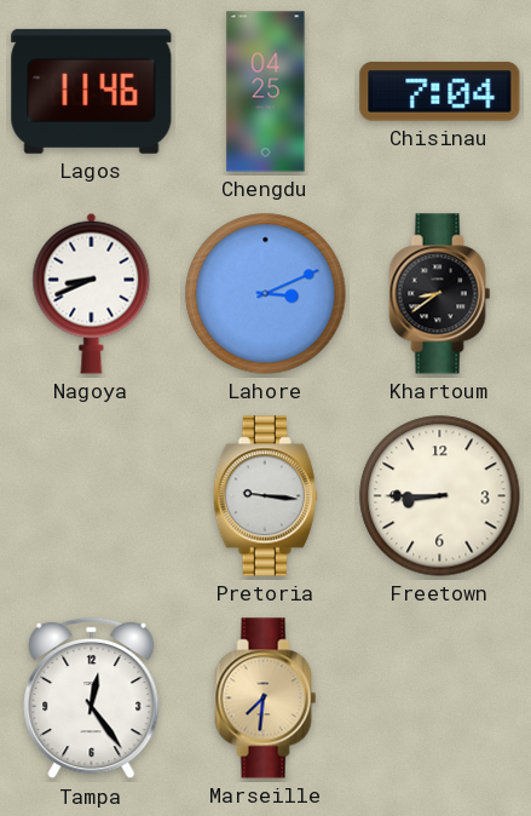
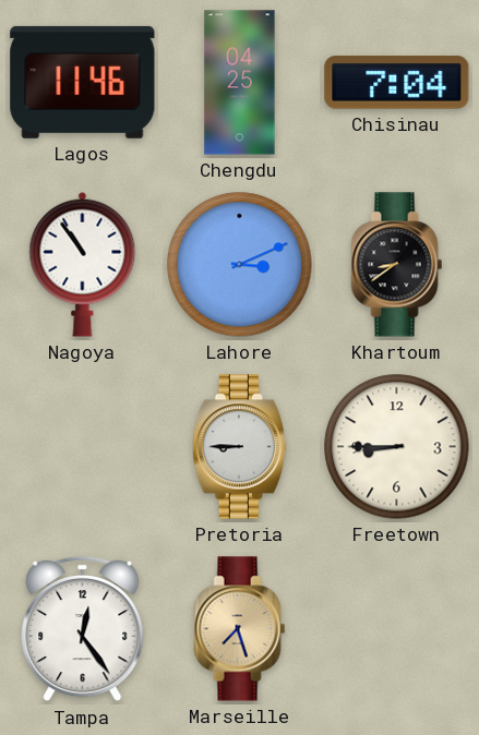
Nagoya: 8:41 -> 10:54
Pretoria: 9:16 -> 8:45
Marseille: 7:31 -> 7:27
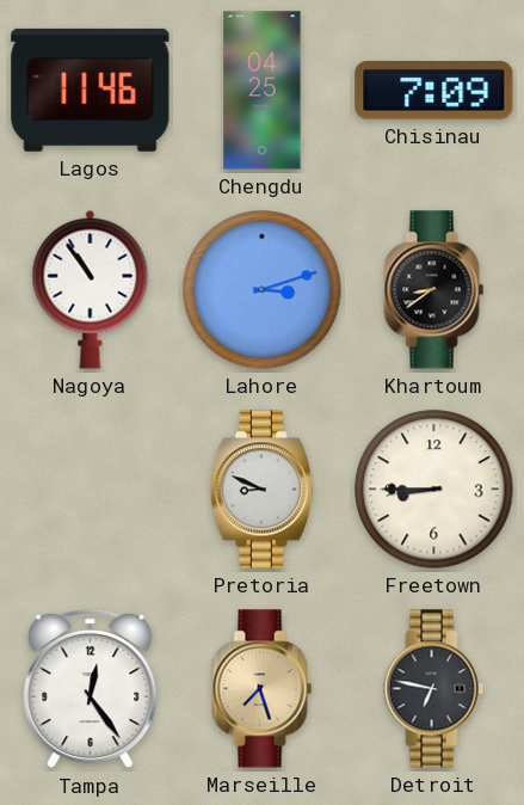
Chisinau: 7:04 -> 7:09
Lahore: 3:11 -> 3:12
Pretoria: 8:45 -> 8:49
Detroit: none -> 6:47
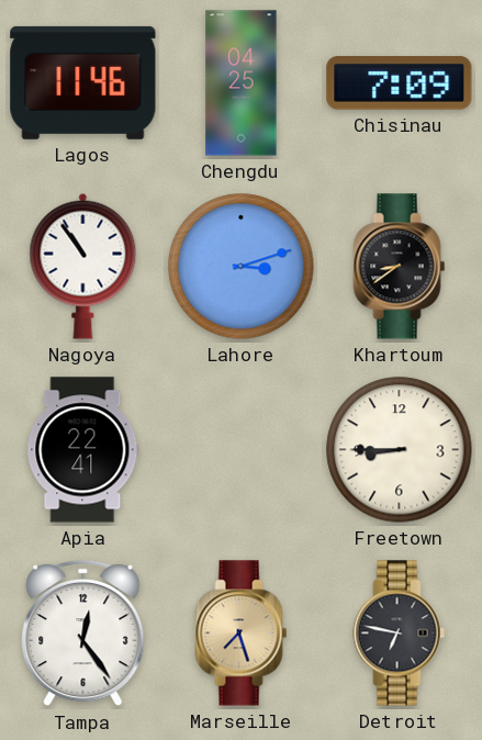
Apia: none -> 22:41
Pretoria: 8:49 -> none
